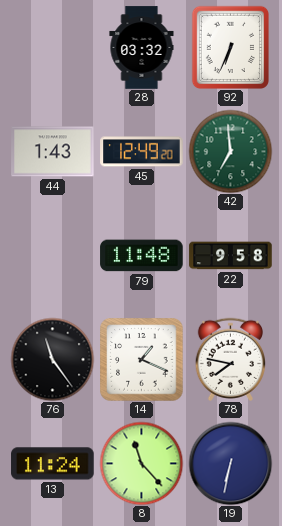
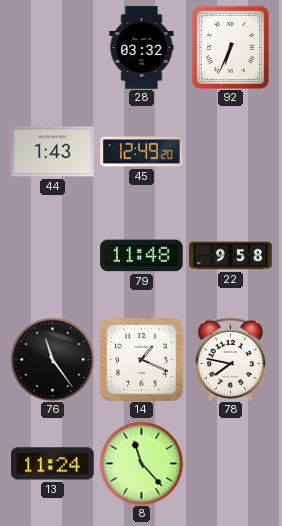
42: 6:59 -> none
19: 6:32 -> none
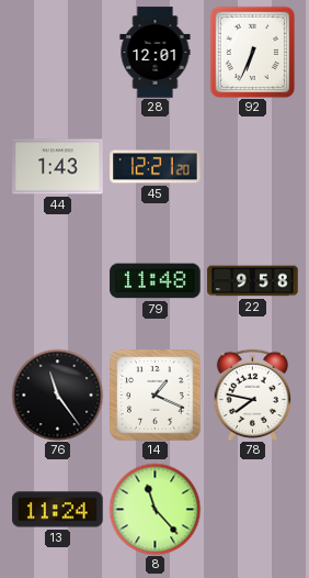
28: 03:32 -> 12:01
45: 12:49 -> 12:21
